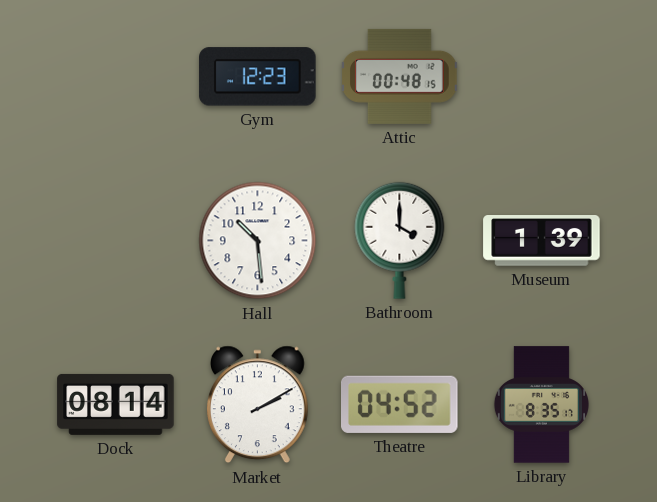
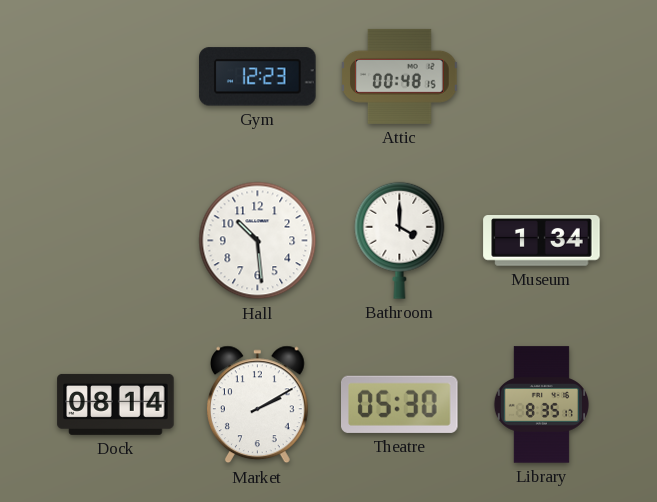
Museum: 1:39 -> 1:34
Theatre: 04:52 -> 05:30
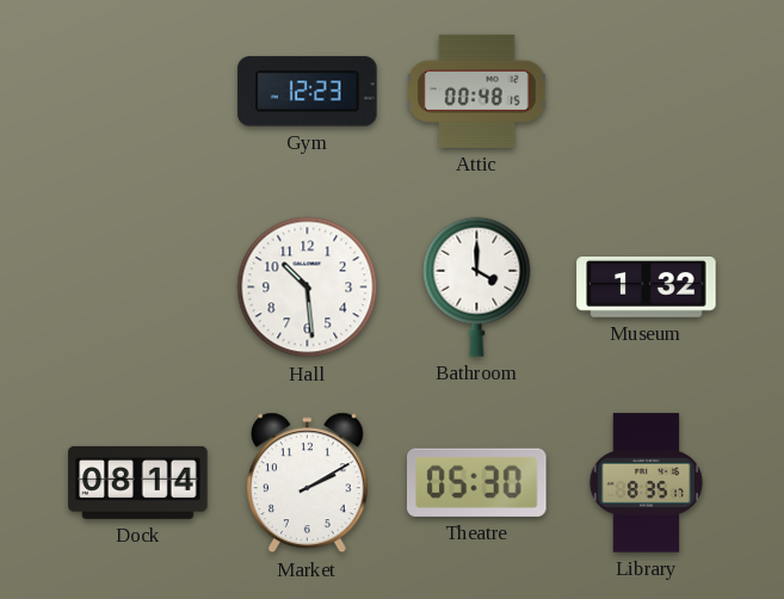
Museum: 1:34 -> 1:32
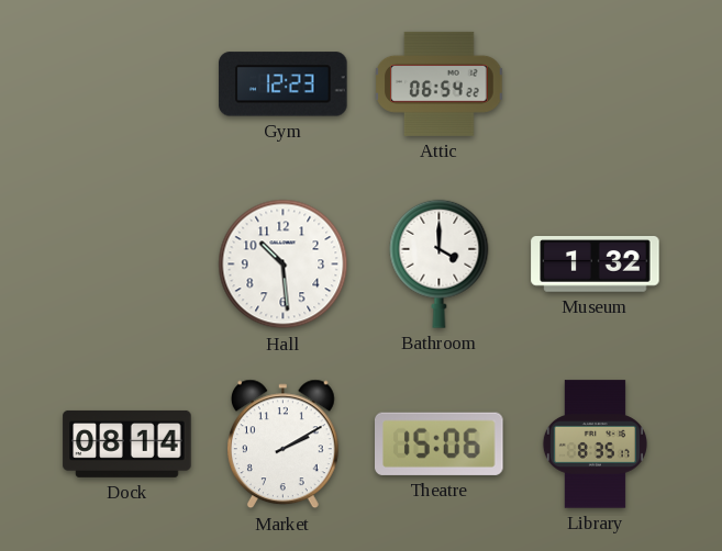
Attic: 00:48 -> 06:54
Theatre: 05:30 -> 15:06
